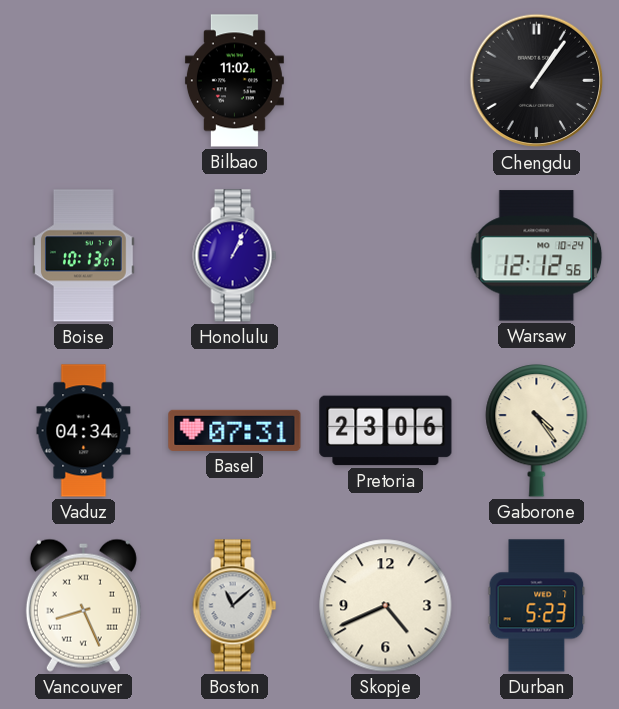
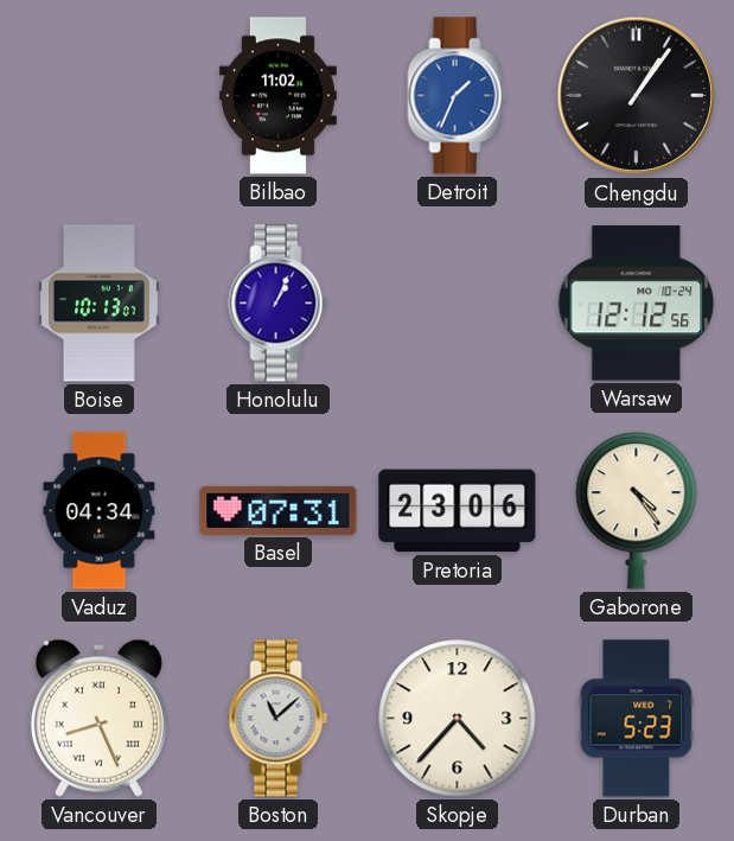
Detroit: none -> 1:34
Skopje: 4:41 -> 4:37
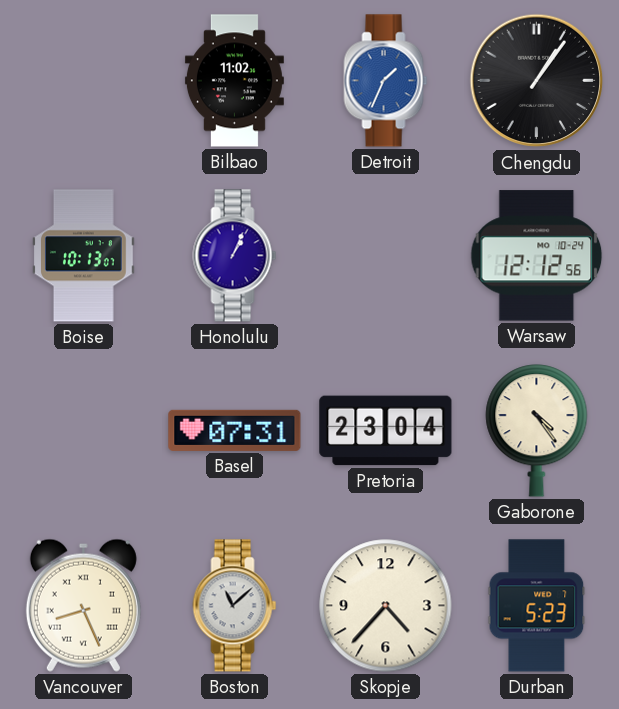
Vaduz: 04:34 -> none
Pretoria: 23:06 -> 23:04
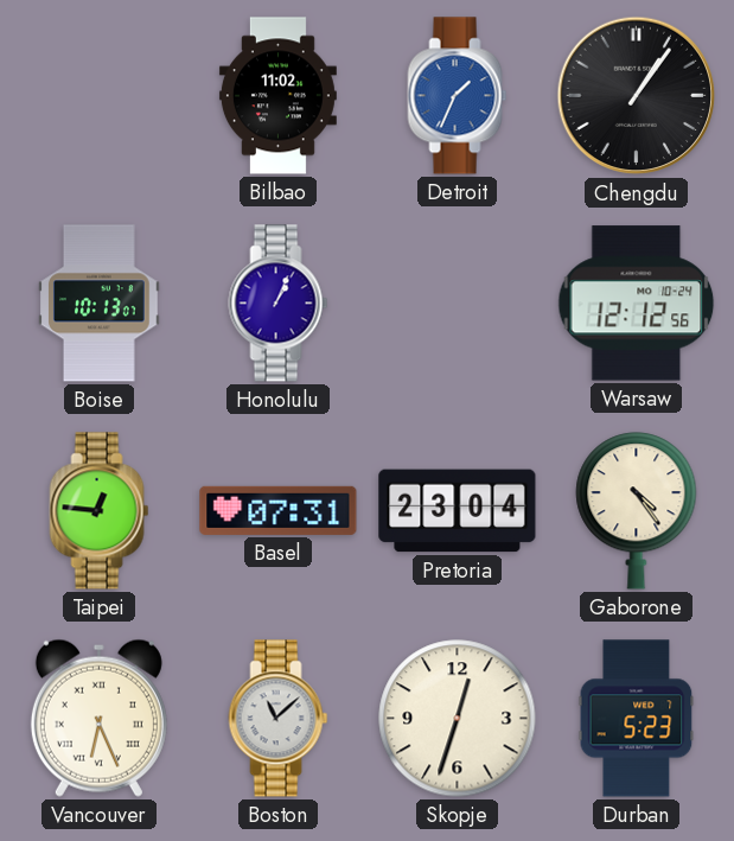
Taipei: none -> 12:46
Vancouver: 8:26 -> 6:26
Skopje: 4:37 -> 12:33
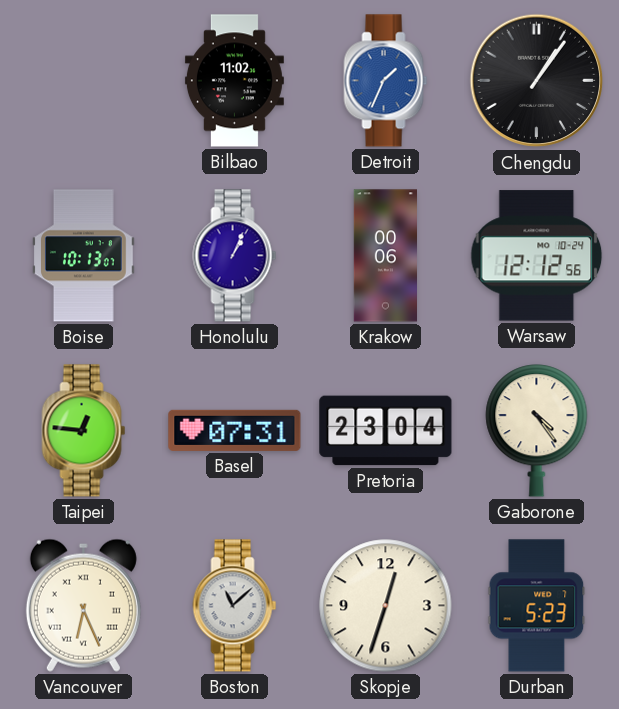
Krakow: none -> 00:06
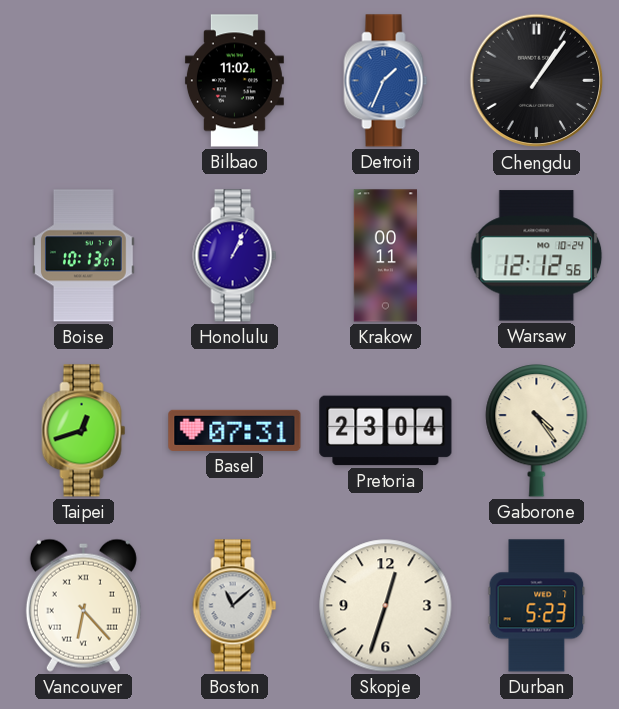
Krakow: 00:06 -> 00:11
Taipei: 12:46 -> 12:42
Vancouver: 6:26 -> 6:23
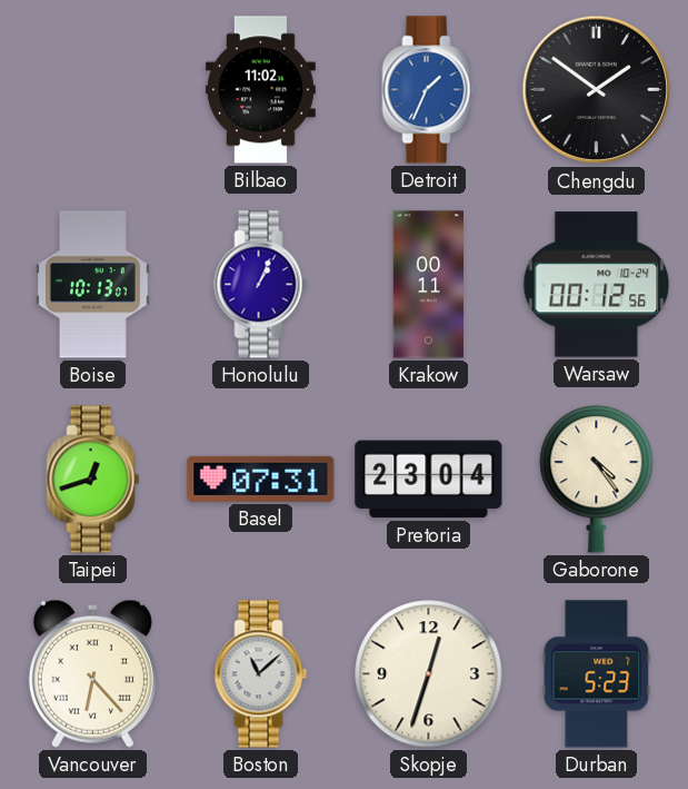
Chengdu: 1:06 -> 1:51
Warsaw: 12:12 -> 00:12
